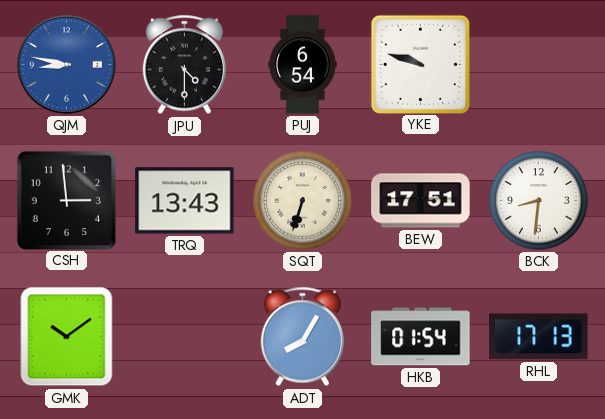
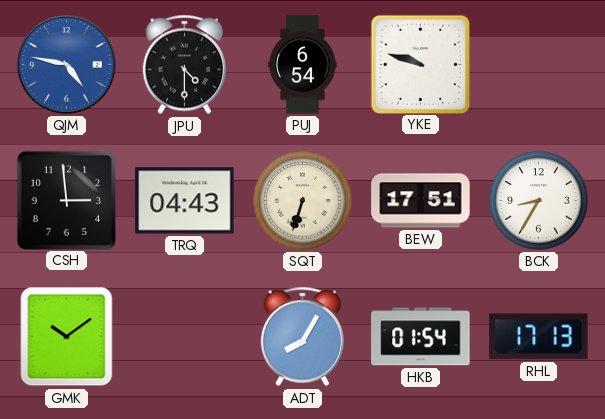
QJM: 8:47 -> 4:47
TRQ: 13:43 -> 04:43
BCK: 8:31 -> 8:35
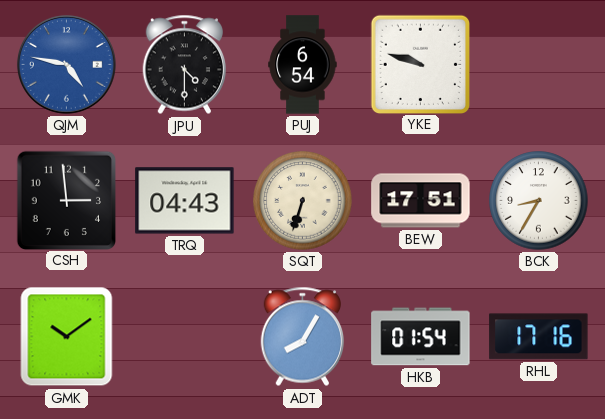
RHL: 17:13 -> 17:16
